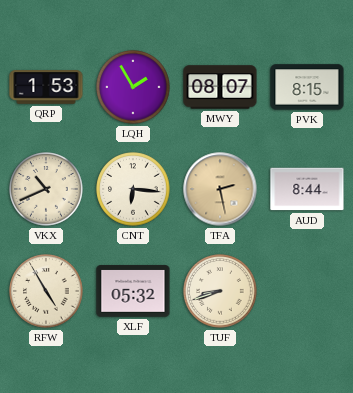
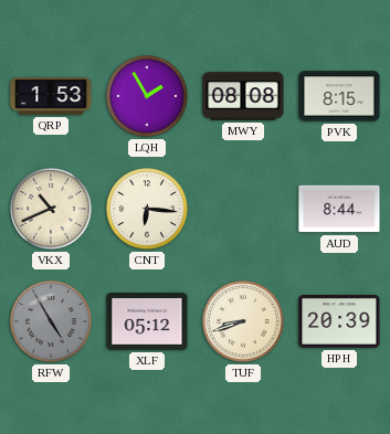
MWY: 08:07 -> 08:08
TFA: 2:28 -> none
RFW dial: cream -> grey
XLF: 05:32 -> 05:12
HPH: none -> 20:39
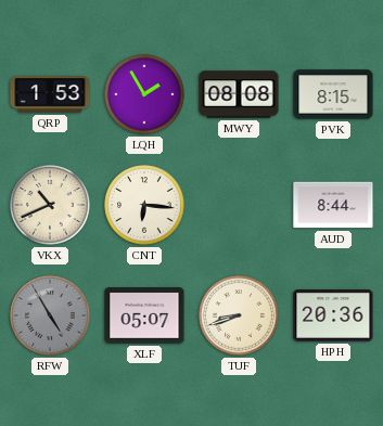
XLF: 05:12 -> 05:07
HPH: 20:39 -> 20:36
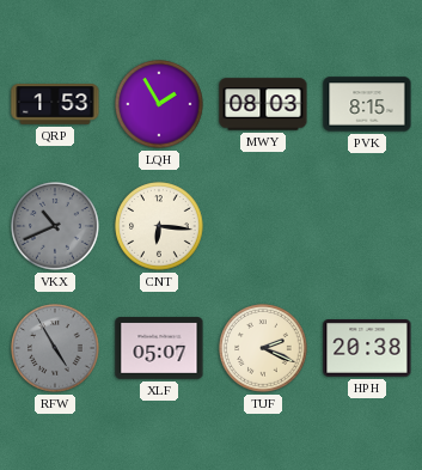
MWY: 08:08 -> 08:03
VKX dial: cream -> grey
AUD: 8:44 -> none
TUF: 8:42 -> 2:19
HPH: 20:36 -> 20:38
